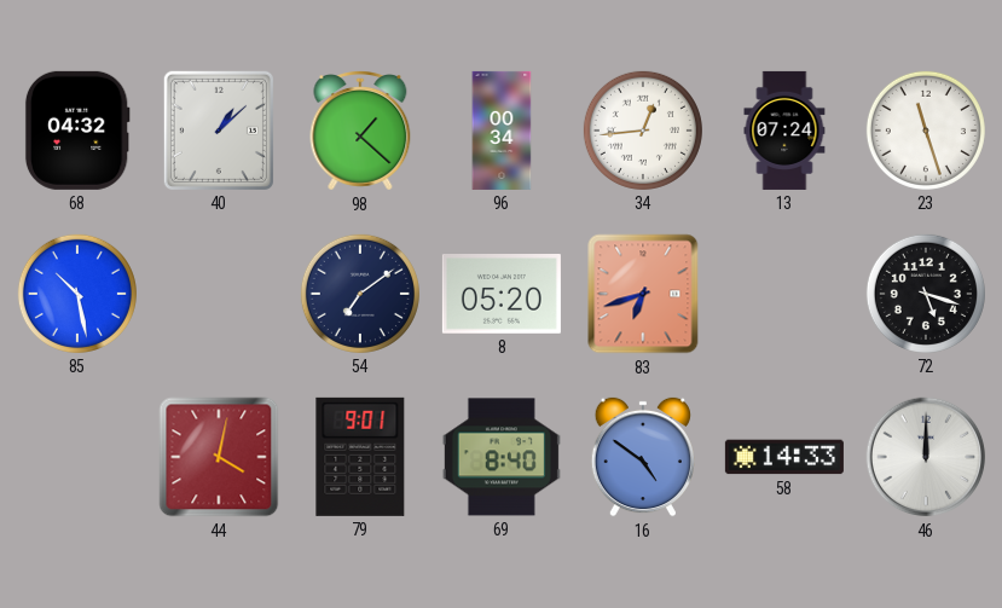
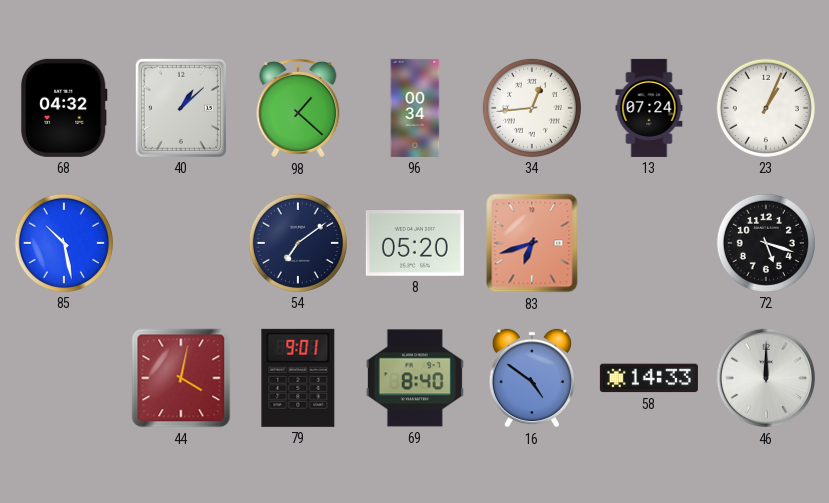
23: 11:27 -> 1:04
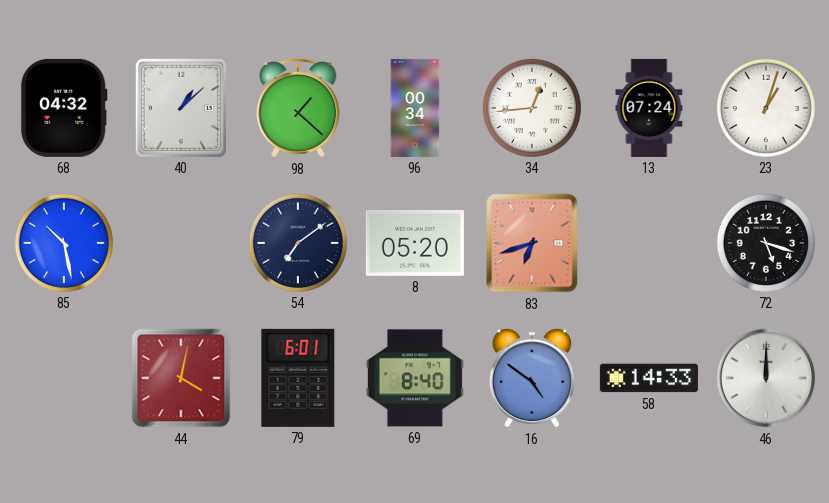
23: 1:04 -> 1:03
79: 9:01 -> 6:01
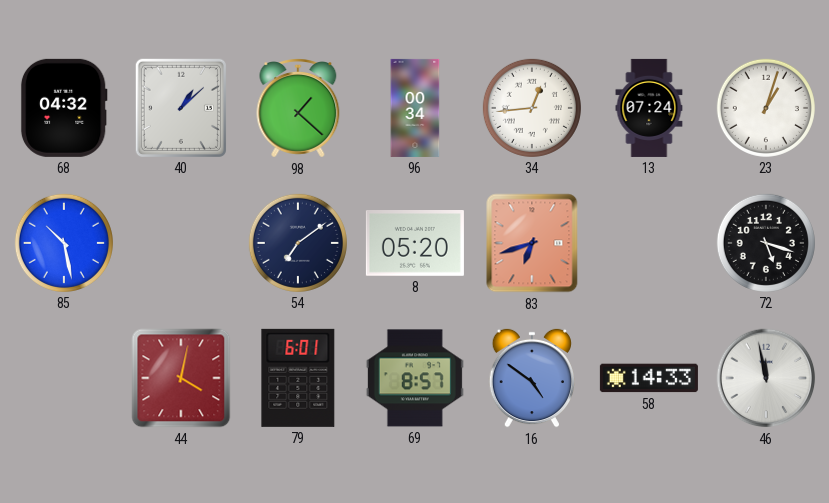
69: 8:40 -> 8:57
46: 12:00 -> 11:58
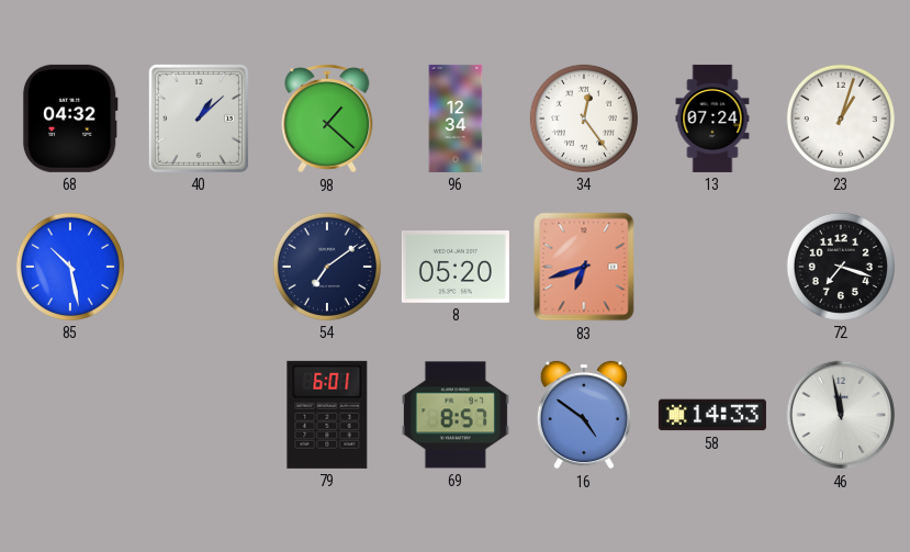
96: 00:34 -> 12:34
34: 12:44 -> 12:24
72: 5:18 -> 7:18
44: 4:02 -> none
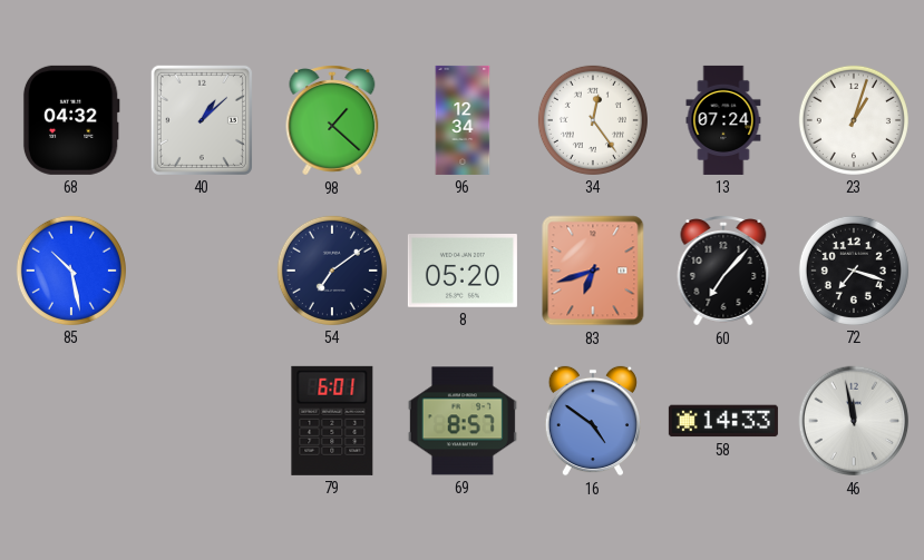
60: none -> 7:07
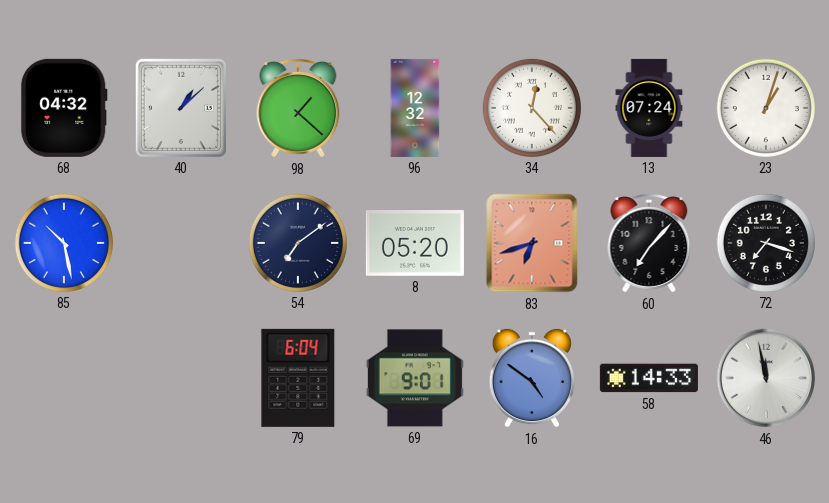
96: 12:34 -> 12:32
34: 12:24 -> 12:23
79: 6:01 -> 6:04
69: 8:57 -> 9:01
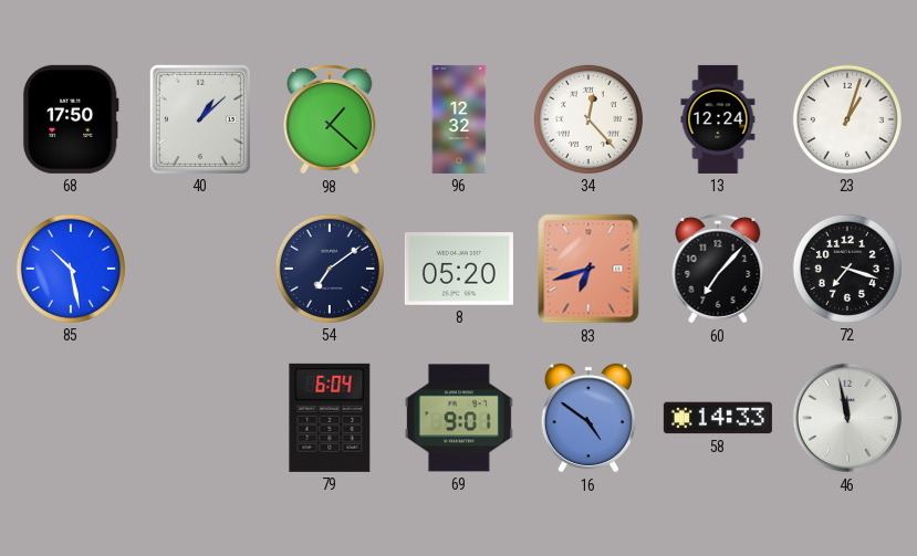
68: 04:32 -> 17:50
13: 07:24 -> 12:24
